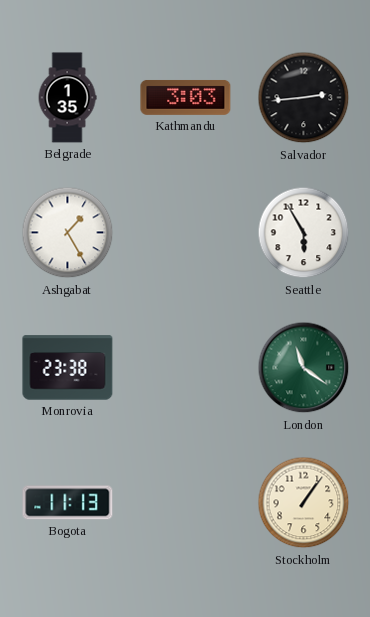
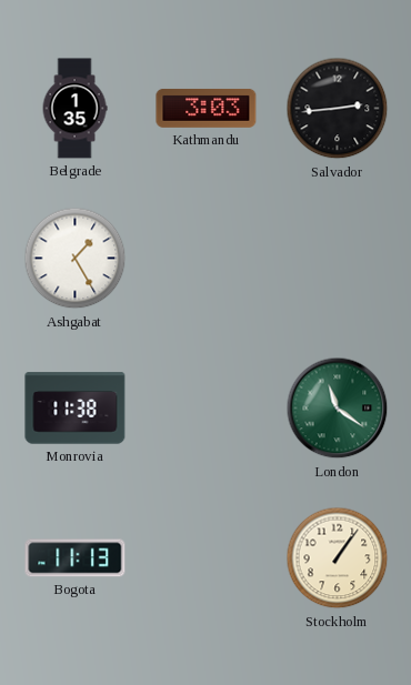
Seattle: 5:55 -> none
Monrovia: 23:38 -> 11:38
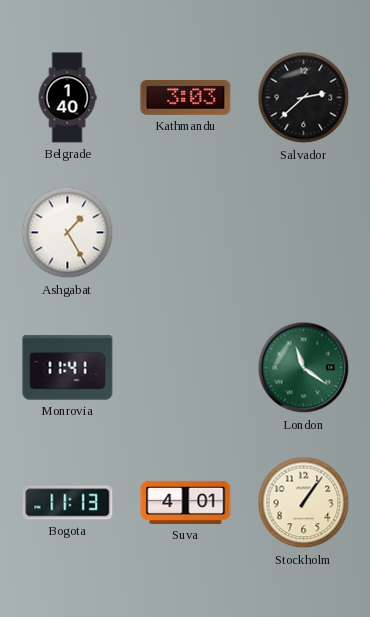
Belgrade: 1:35 -> 1:40
Salvador: 2:44 -> 2:38
Monrovia: 11:38 -> 11:41
Suva: none -> 4:01
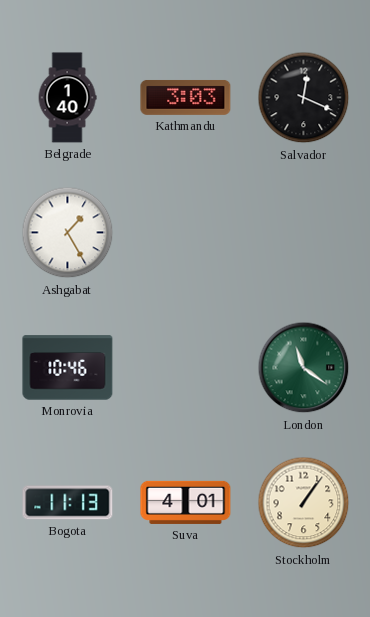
Salvador: 2:38 -> 12:19
Monrovia: 11:41 -> 10:46
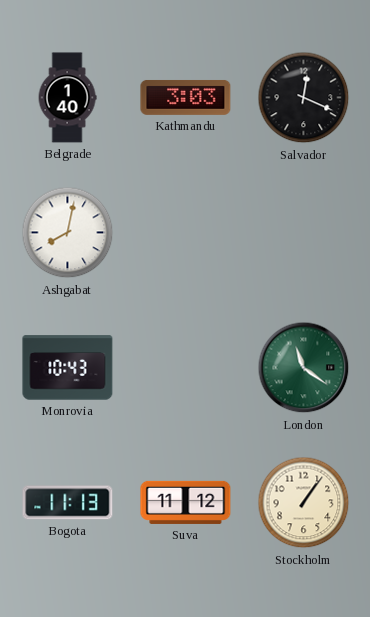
Ashgabat: 1:25 -> 8:02
Monrovia: 10:46 -> 10:43
Suva: 4:01 -> 11:12
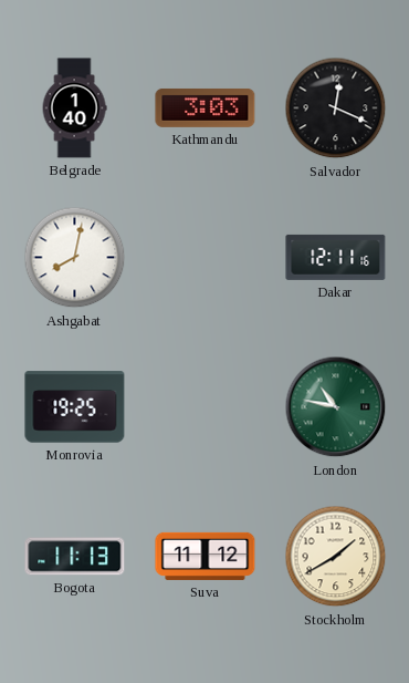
Dakar: none -> 12:11
Monrovia: 10:43 -> 19:25
London: 11:21 -> 10:47
Stockholm: 1:06 -> 1:40
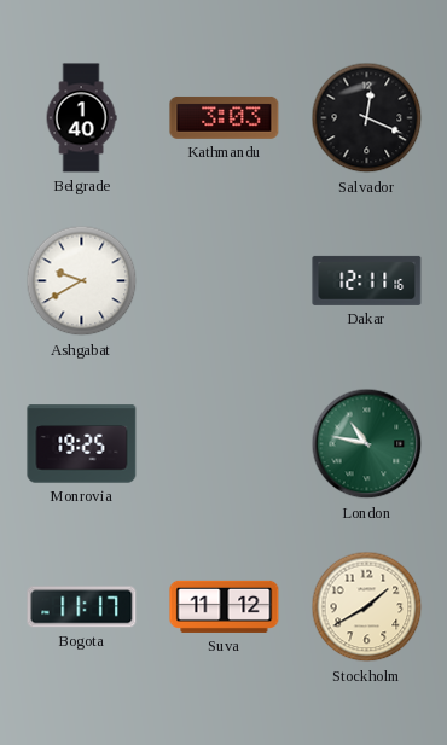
Ashgabat: 8:02 -> 9:40
Bogota: 11:13 -> 11:17
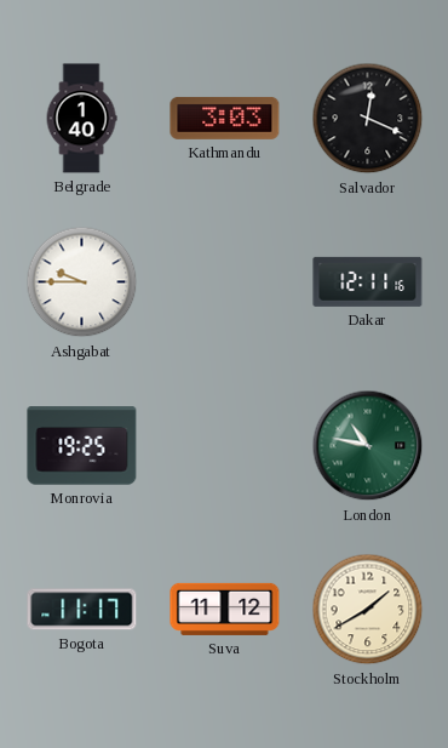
Ashgabat: 9:40 -> 9:45
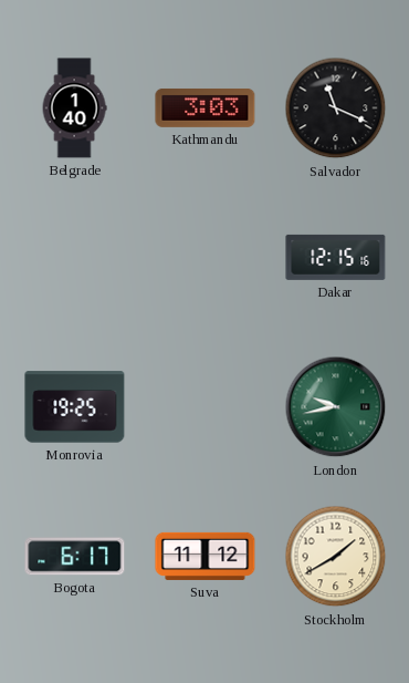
Salvador: 12:19 -> 11:19
Ashgabat: 9:45 -> none
Dakar: 12:11 -> 12:15
London: 10:47 -> 9:43
Bogota: 11:17 -> 6:17
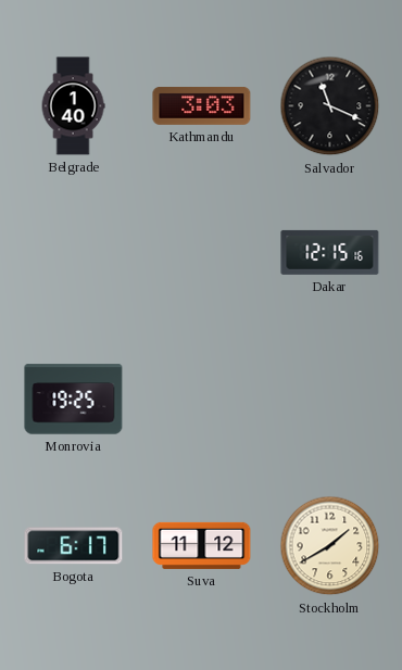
London: 9:43 -> none
